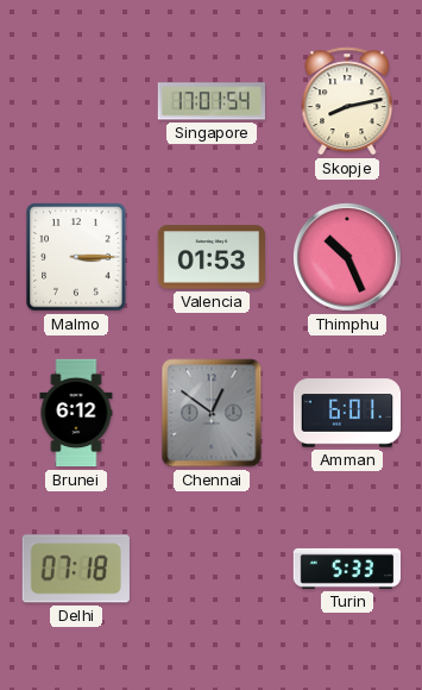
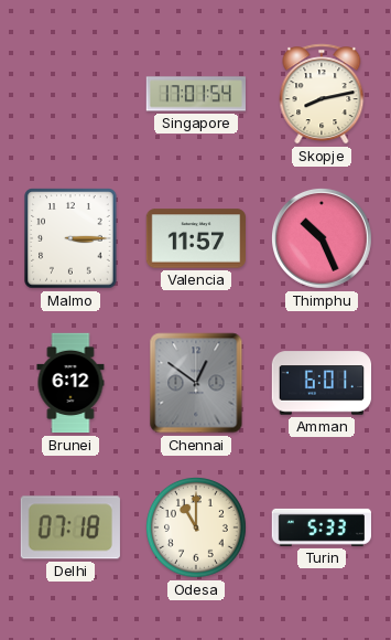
Valencia: 01:53 -> 11:57
Odesa: none -> 11:00
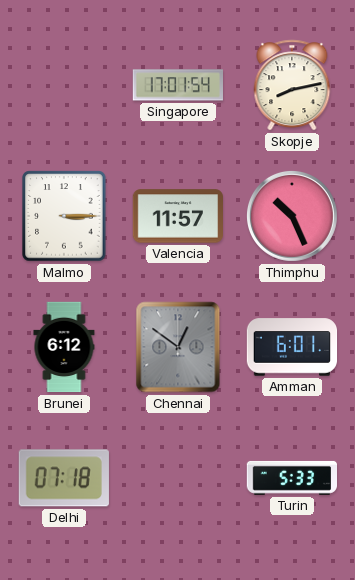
Odesa: 11:00 -> none
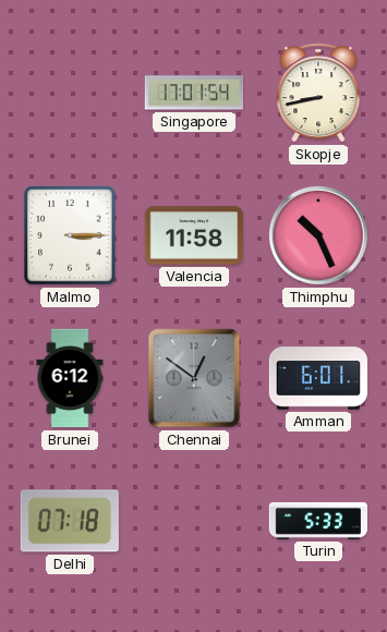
Skopje: 8:13 -> 8:43
Valencia: 11:57 -> 11:58
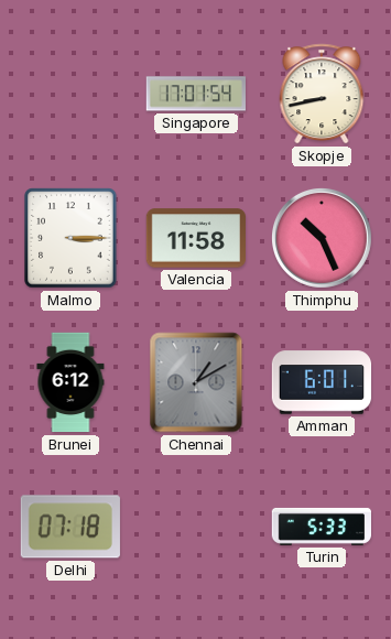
Chennai: 12:51 -> 1:10
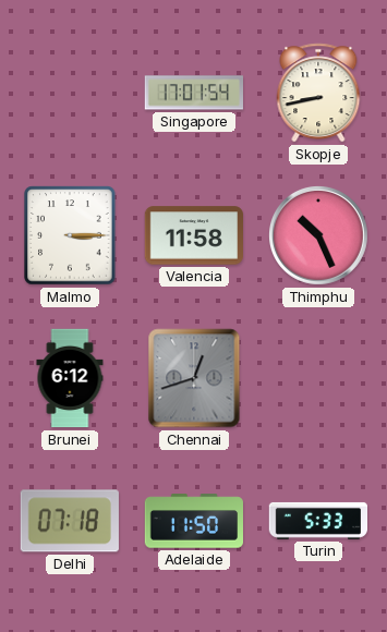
Chennai: 1:10 -> 12:42
Amman: 6:01 -> none
Adelaide: none -> 11:50
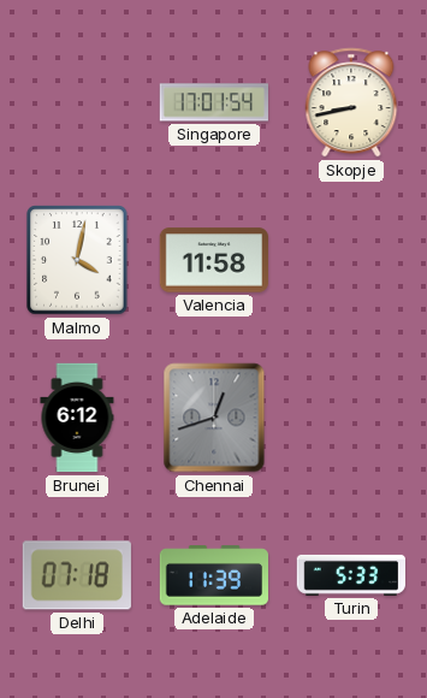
Malmo: 3:15 -> 4:02
Thimphu: 10:26 -> none
Adelaide: 11:50 -> 11:39
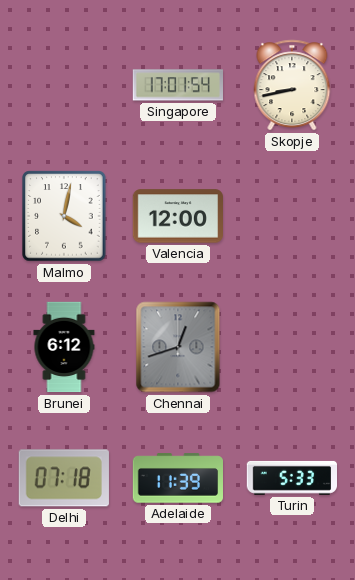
Valencia: 11:58 -> 12:00
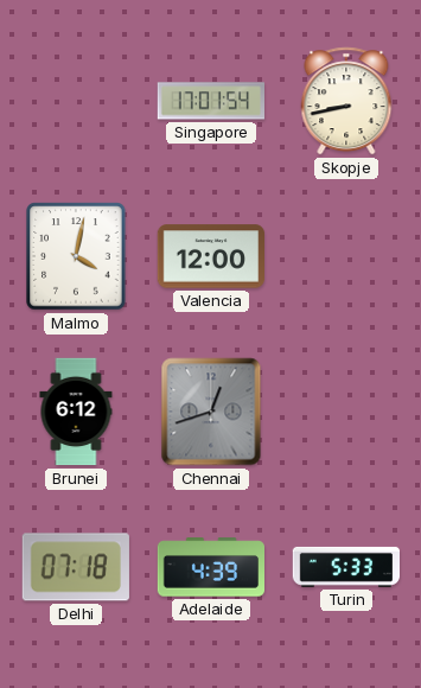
Adelaide: 11:39 -> 4:39
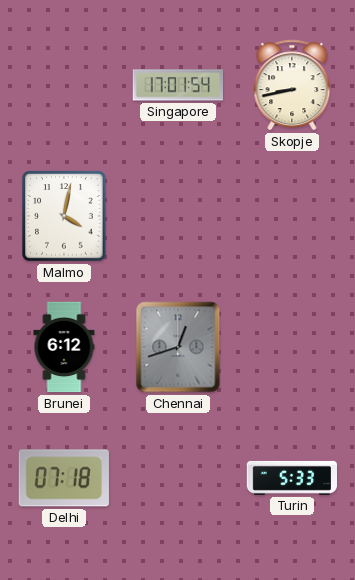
Valencia: 12:00 -> none
Adelaide: 4:39 -> none
